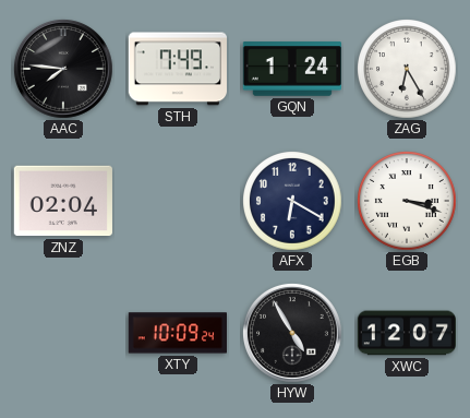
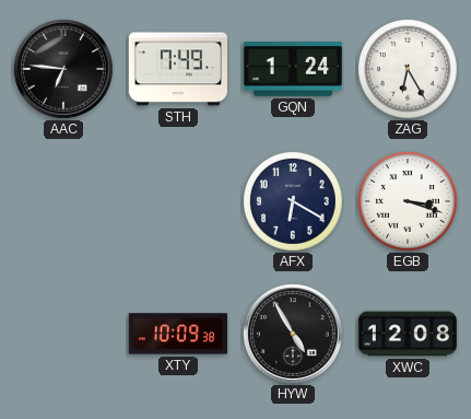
AAC: 7:46 -> 6:46
ZNZ: 02:04 -> none
XTY: 10:09:24 -> 10:09:38
XWC: 12:07 -> 12:08
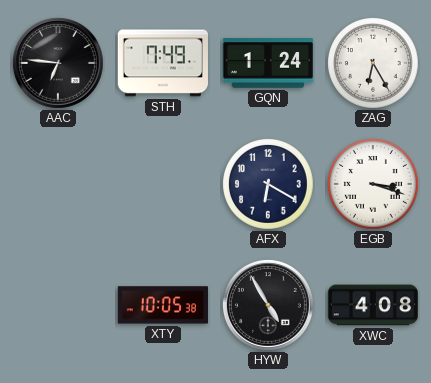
XTY: 10:09 -> 10:05
XWC: 12:08 -> 4:08
